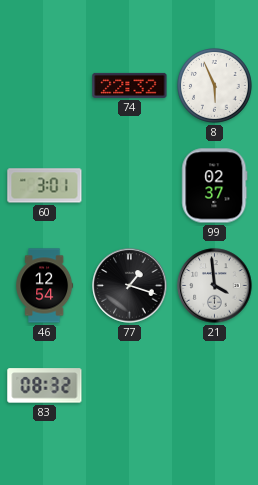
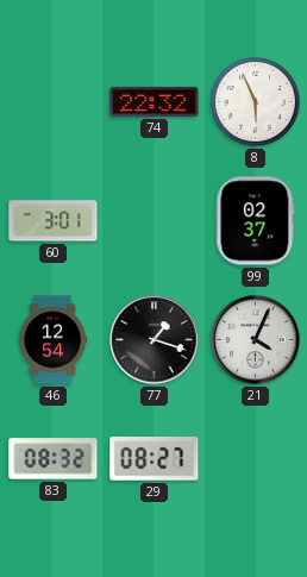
21: 3:59 -> 4:04
29: none -> 08:27
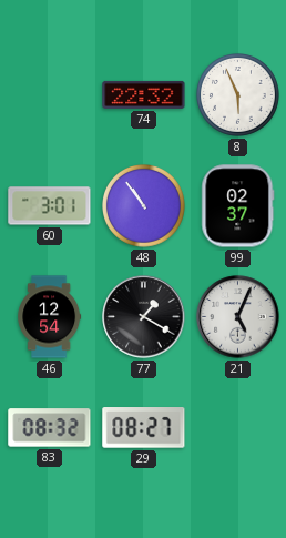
48: none -> 10:54
77: 1:18 -> 1:20
21: 4:04 -> 5:04
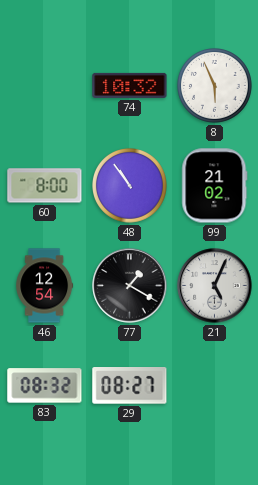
74: 22:32 -> 10:32
60: 3:01 -> 8:00
99: 02:37 -> 21:02
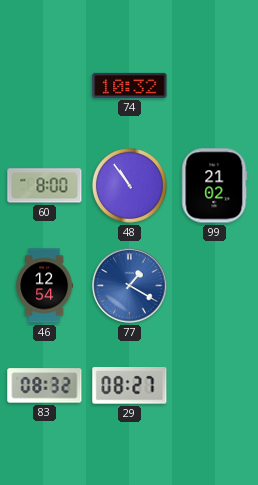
8: 5:56 -> none
77 dial: black -> blue
21: 5:04 -> none
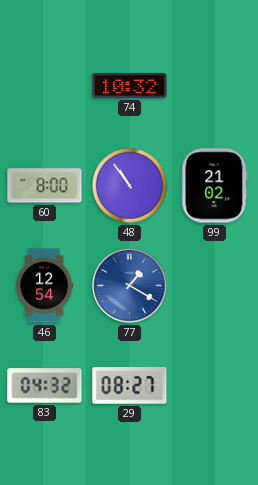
83: 08:32 -> 04:32
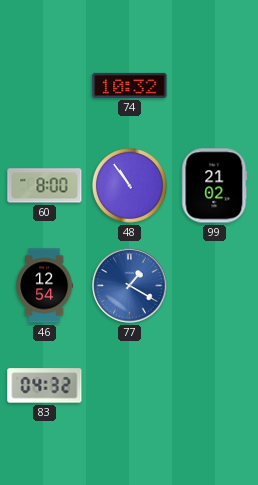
29: 08:27 -> none
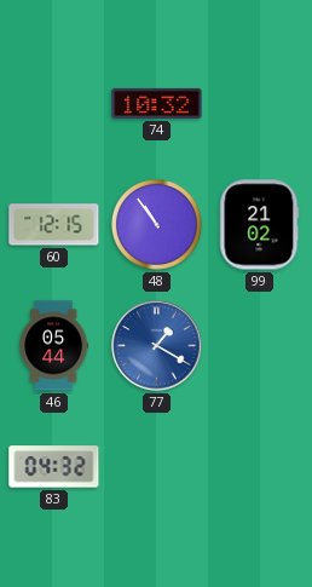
60: 8:00 -> 12:15
46: 12:54 -> 05:44
